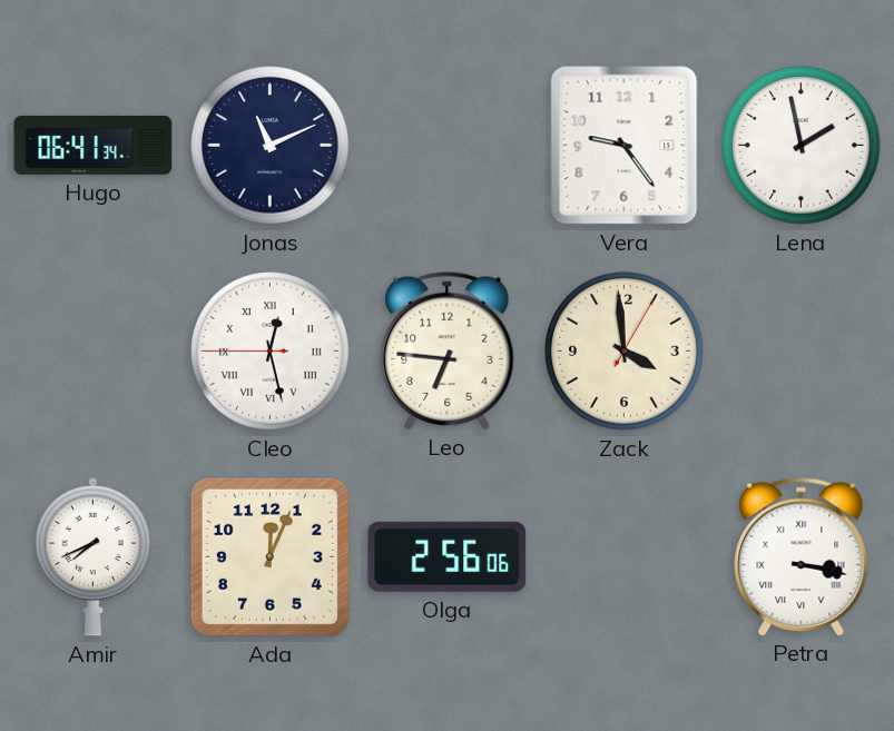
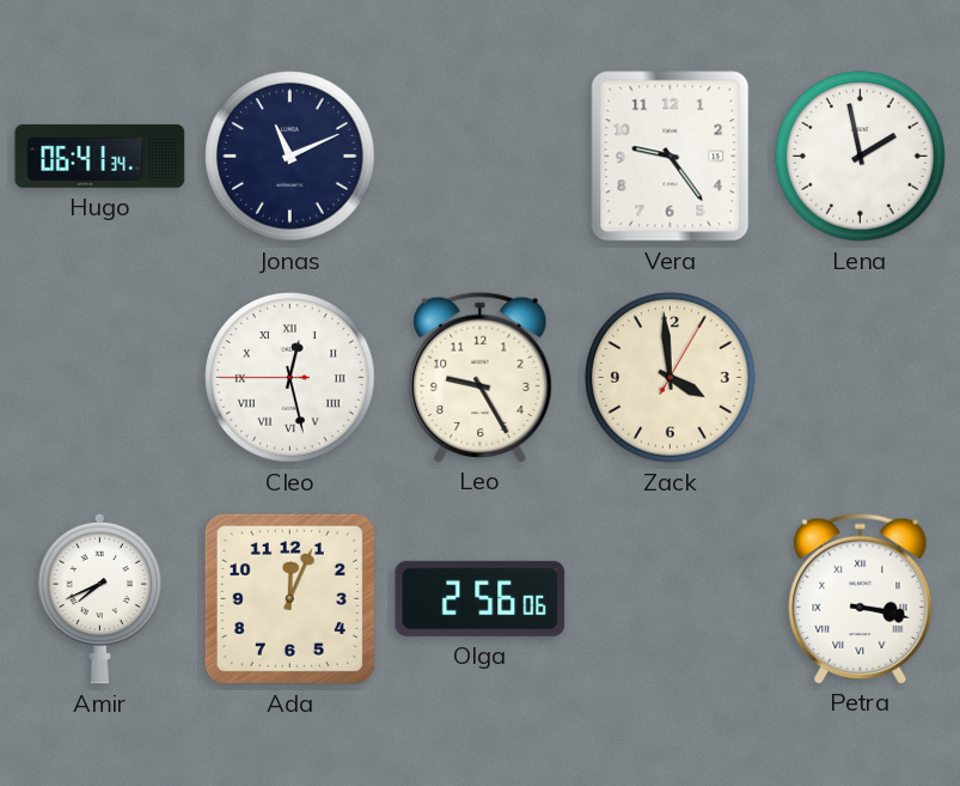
Leo: 6:46 -> 9:25
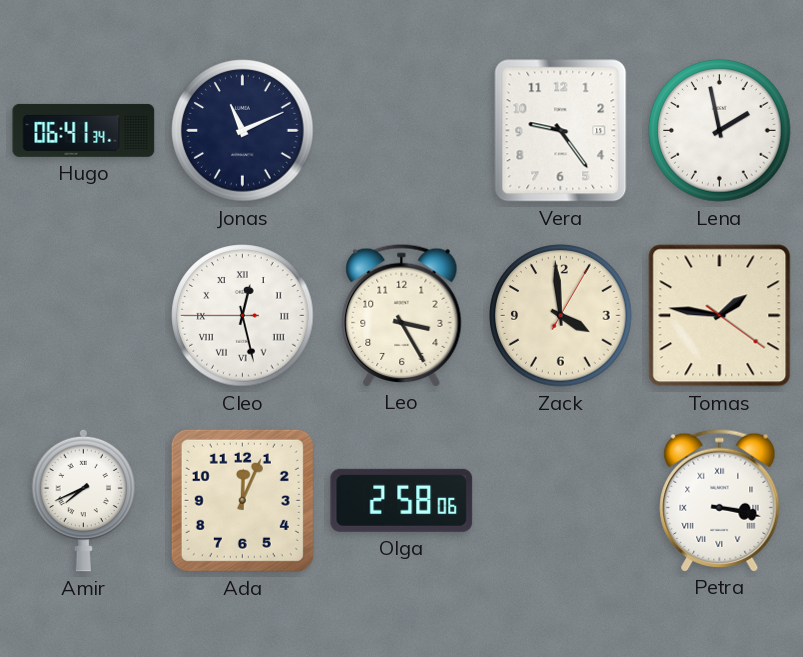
Leo: 9:25 -> 3:25
Tomas: none -> 1:46
Olga: 2:56 -> 2:58
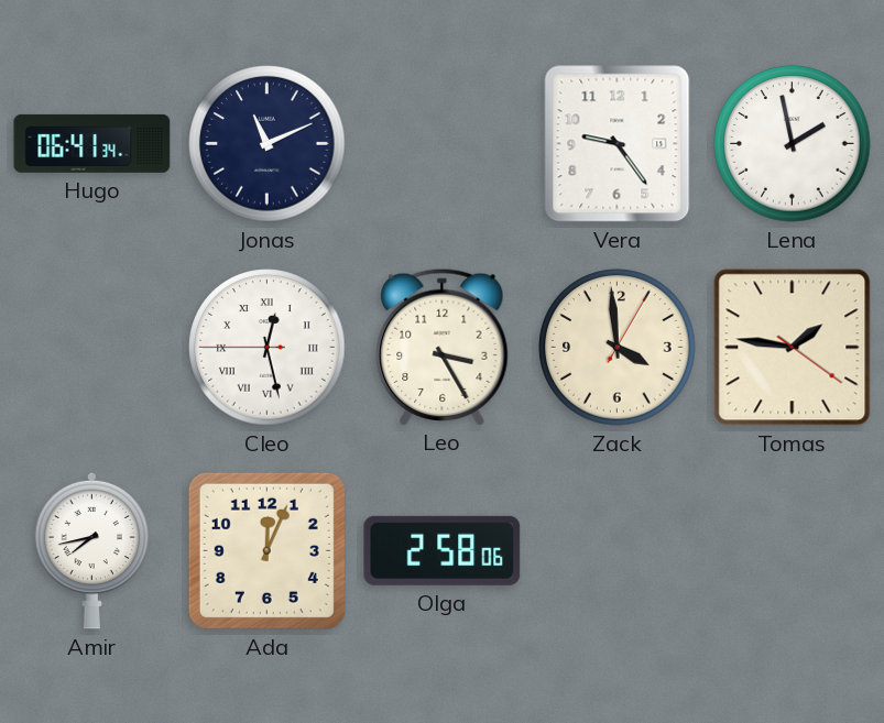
Amir: 7:41 -> 7:43
Petra: 3:17 -> none
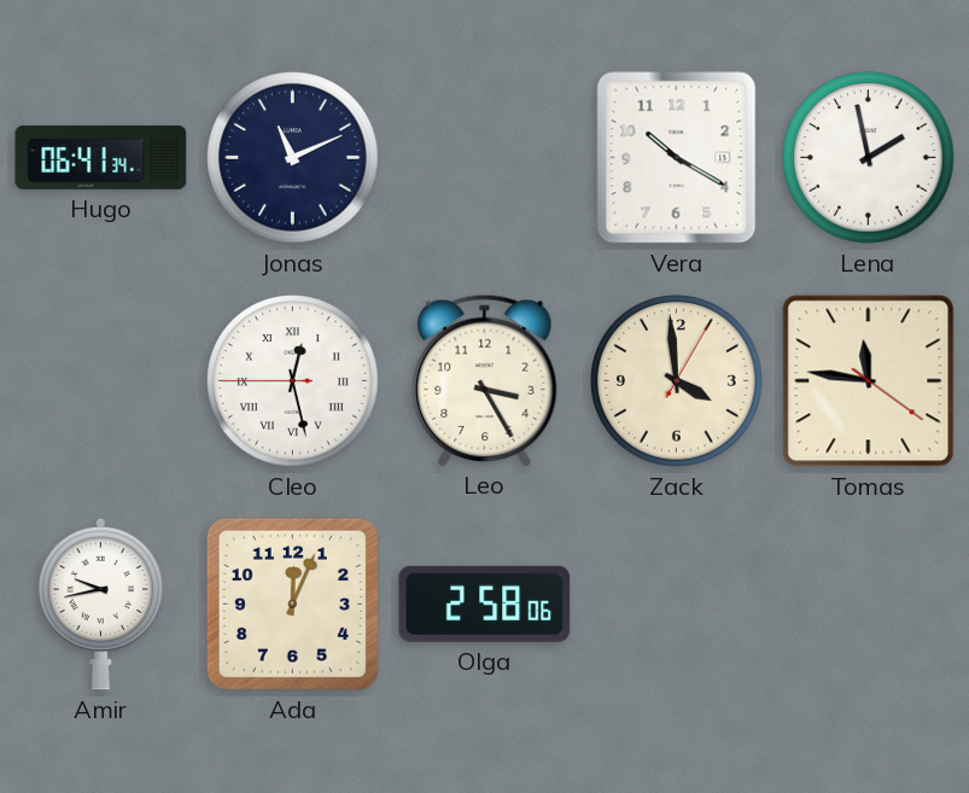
Vera: 9:24 -> 10:20
Tomas: 1:46 -> 11:46
Amir: 7:43 -> 9:43
